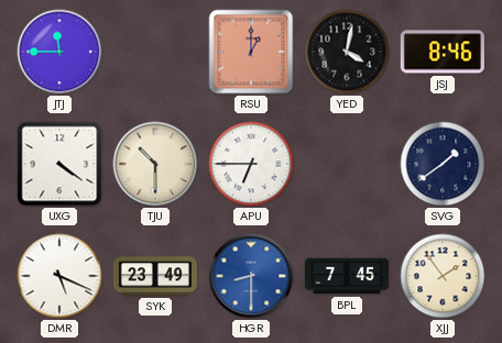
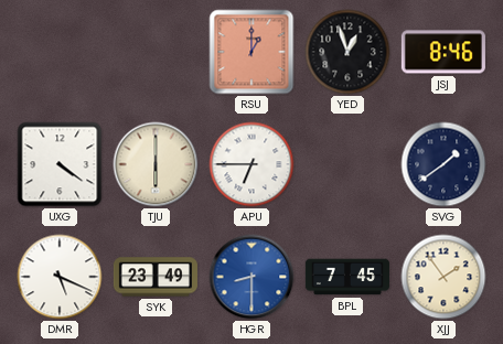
JTJ: 11:45 -> none
YED: 4:02 -> 12:57
TJU: 10:30 -> 6:00
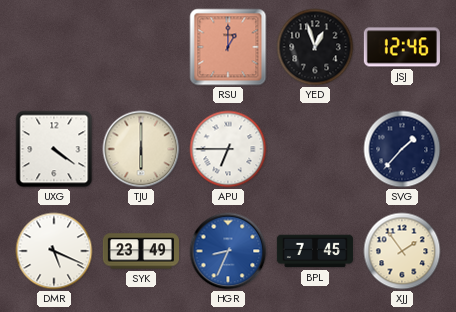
JSJ: 8:46 -> 12:46
SVG: 1:39 -> 1:37
HGR: 8:30 -> 8:34
